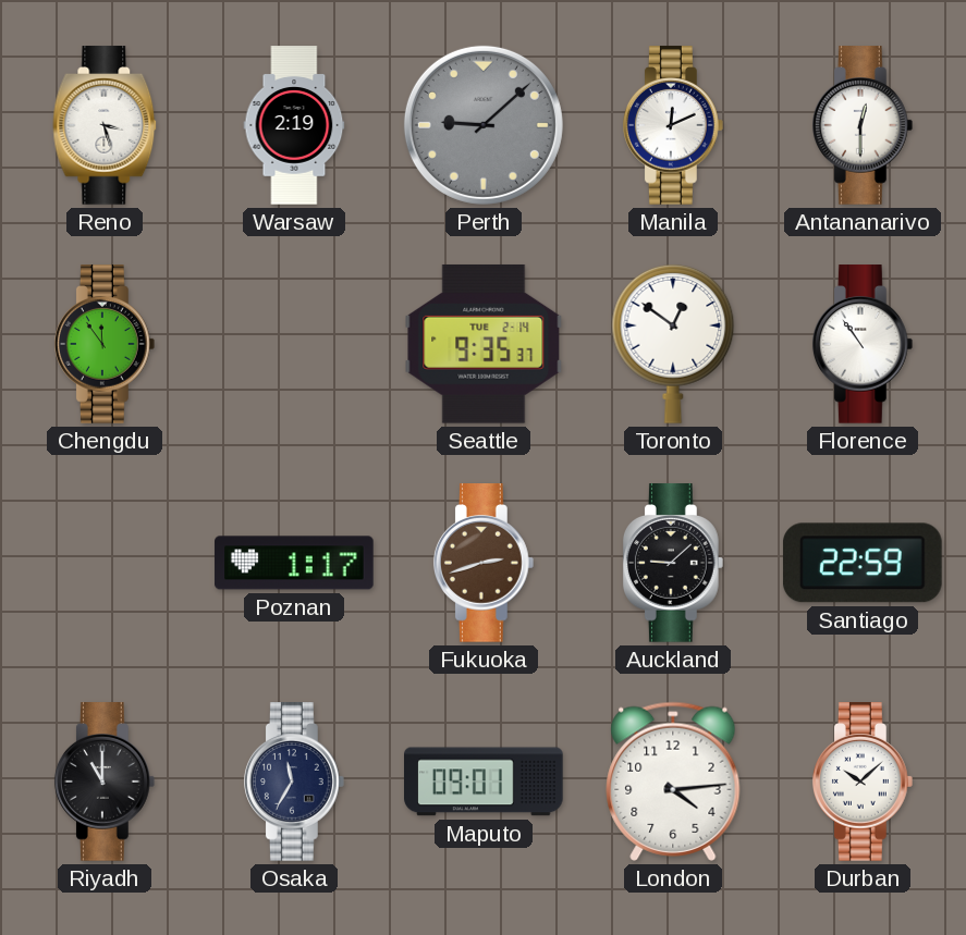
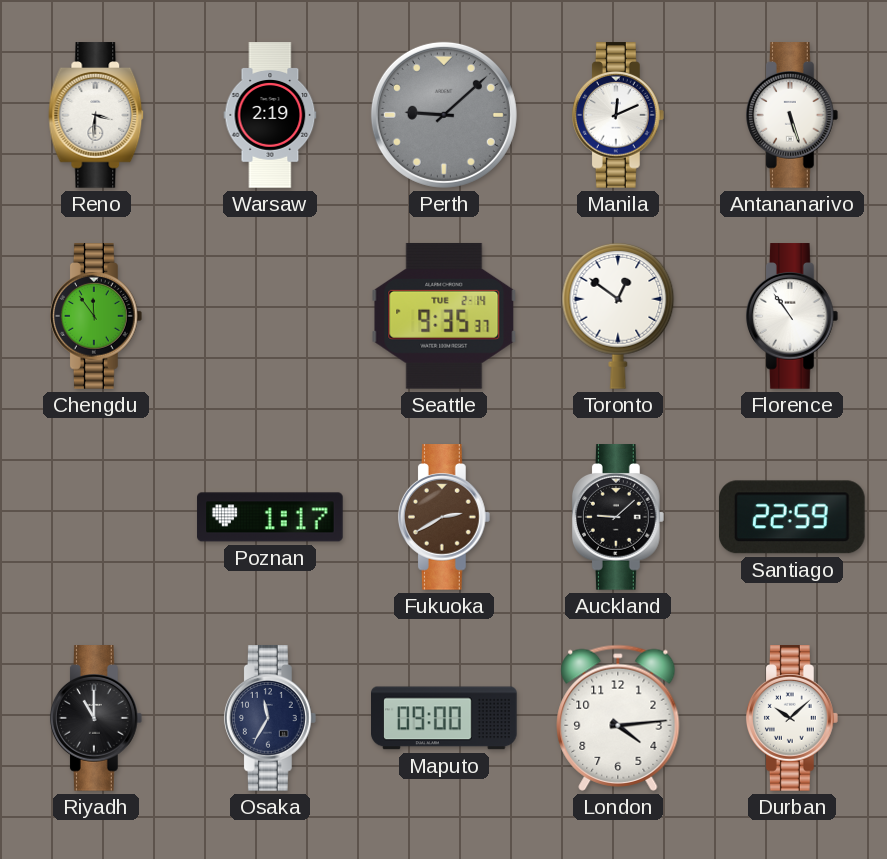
Reno: 3:27 -> 3:31
Antananarivo: 12:30 -> 5:27
Fukuoka: 2:42 -> 2:40
Maputo: 09:01 -> 09:00
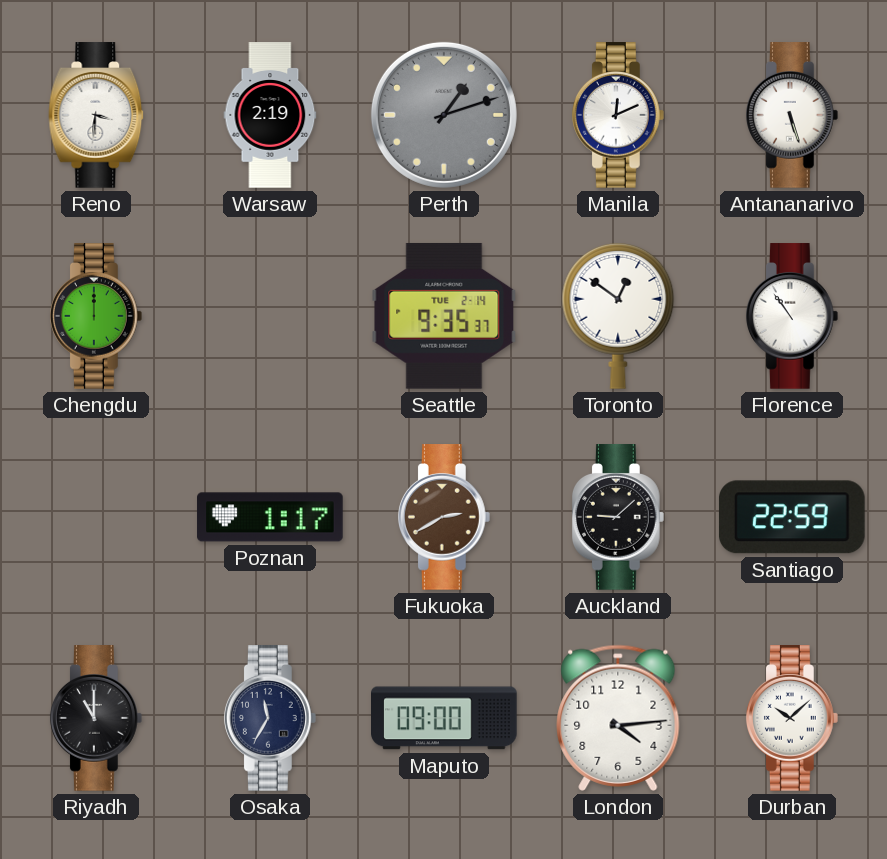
Perth: 9:08 -> 1:12
Chengdu: 11:54 -> 12:00
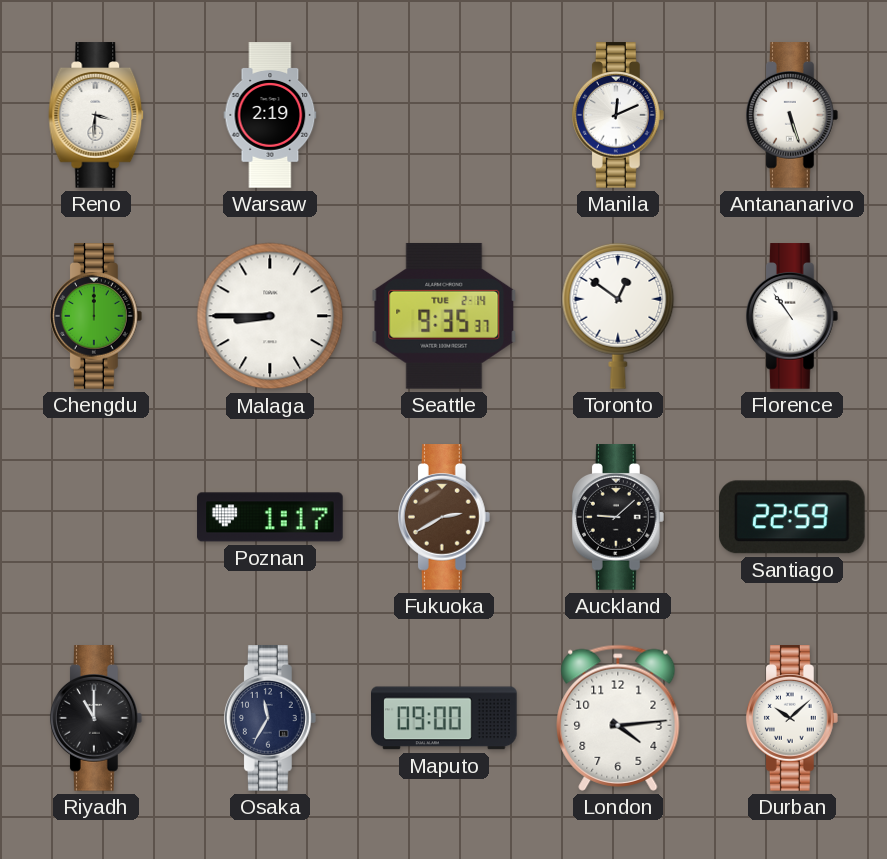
Perth: 1:12 -> none
Malaga: none -> 8:45
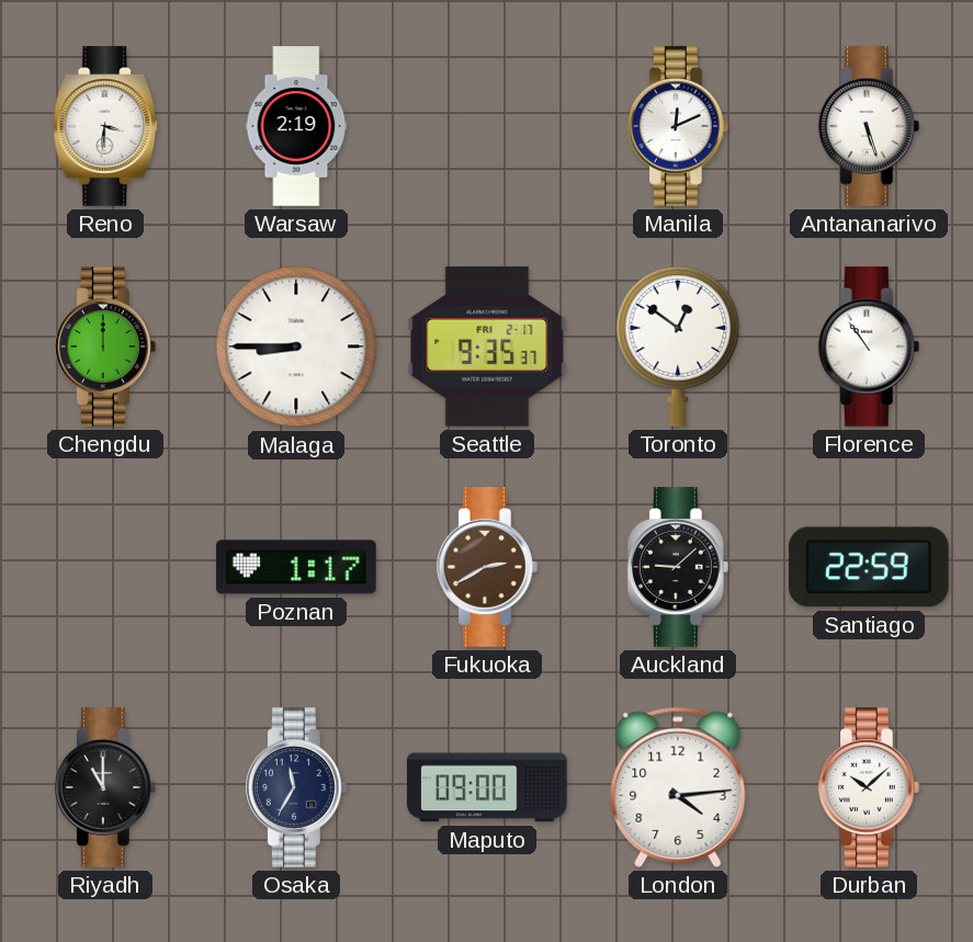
Seattle date: TUE 2-14 -> FRI 2-17
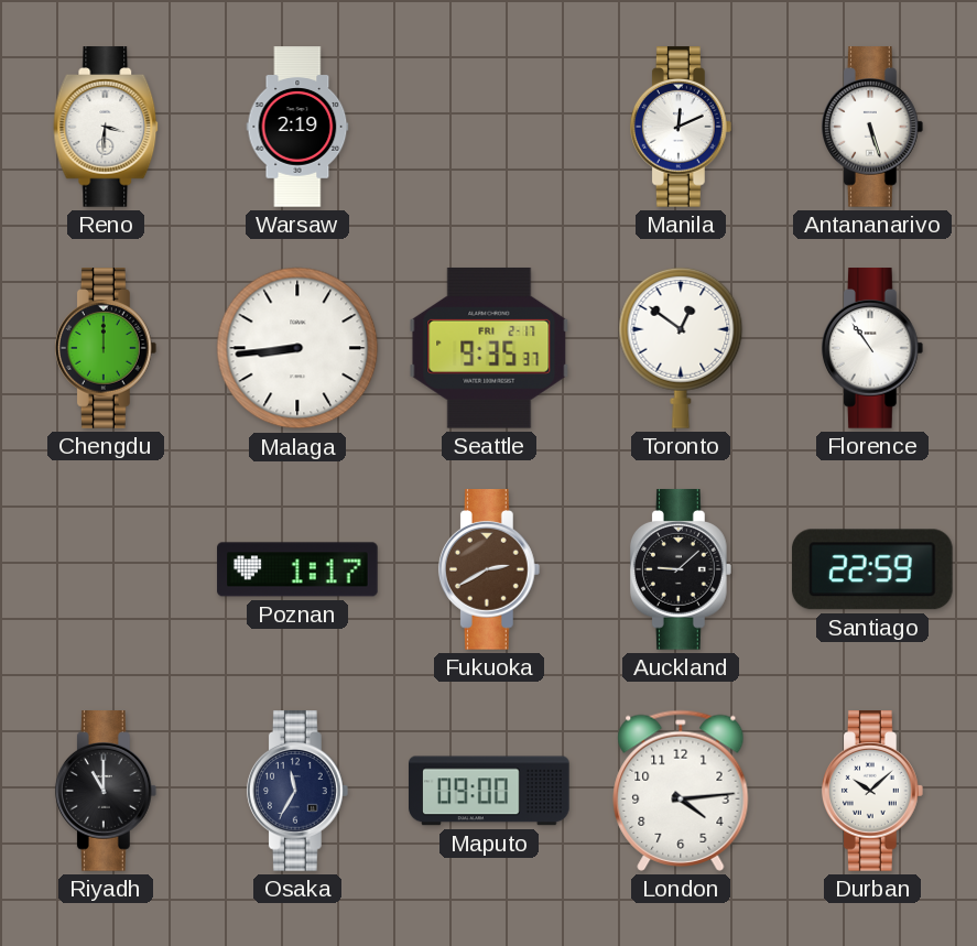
Malaga: 8:45 -> 8:44
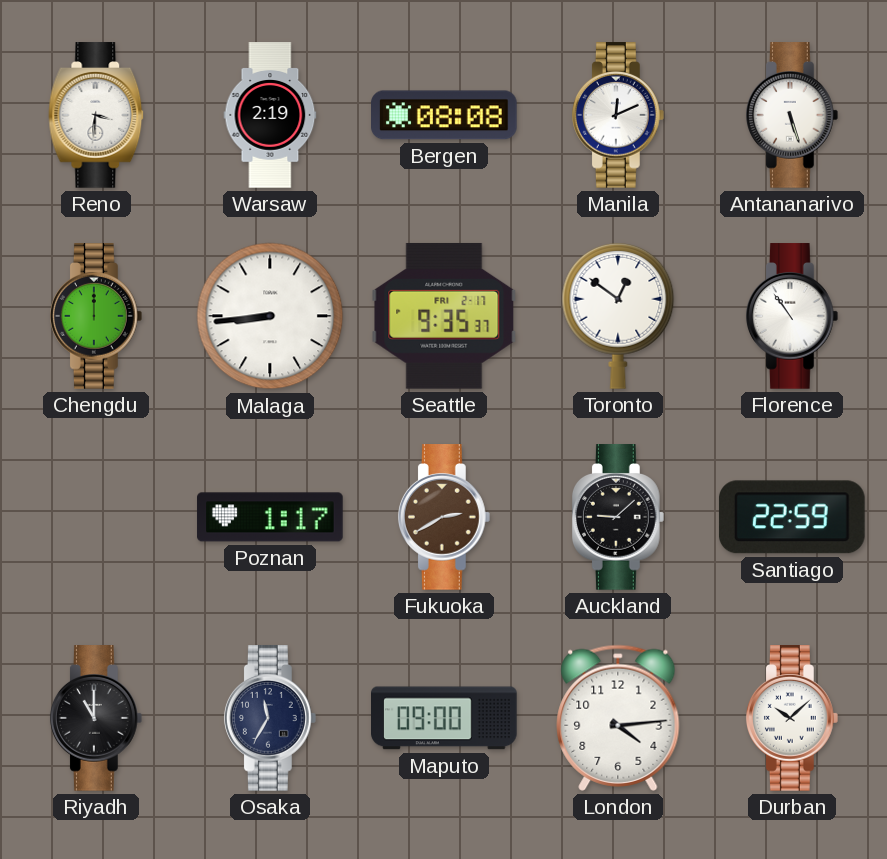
Bergen: none -> 08:08
